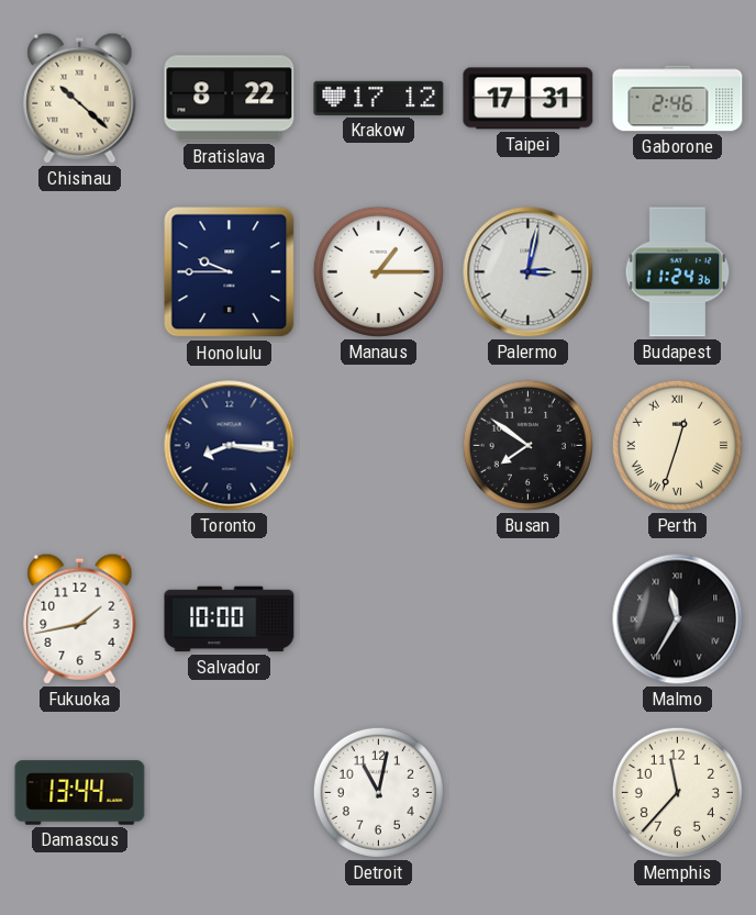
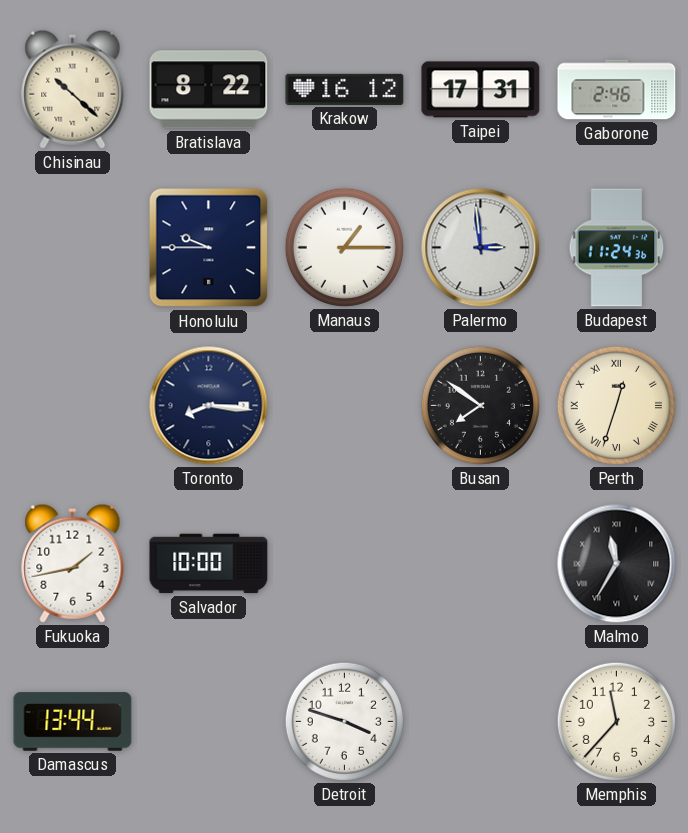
Krakow: 17:12 -> 16:12
Palermo: 3:02 -> 2:59
Detroit: 11:02 -> 3:48
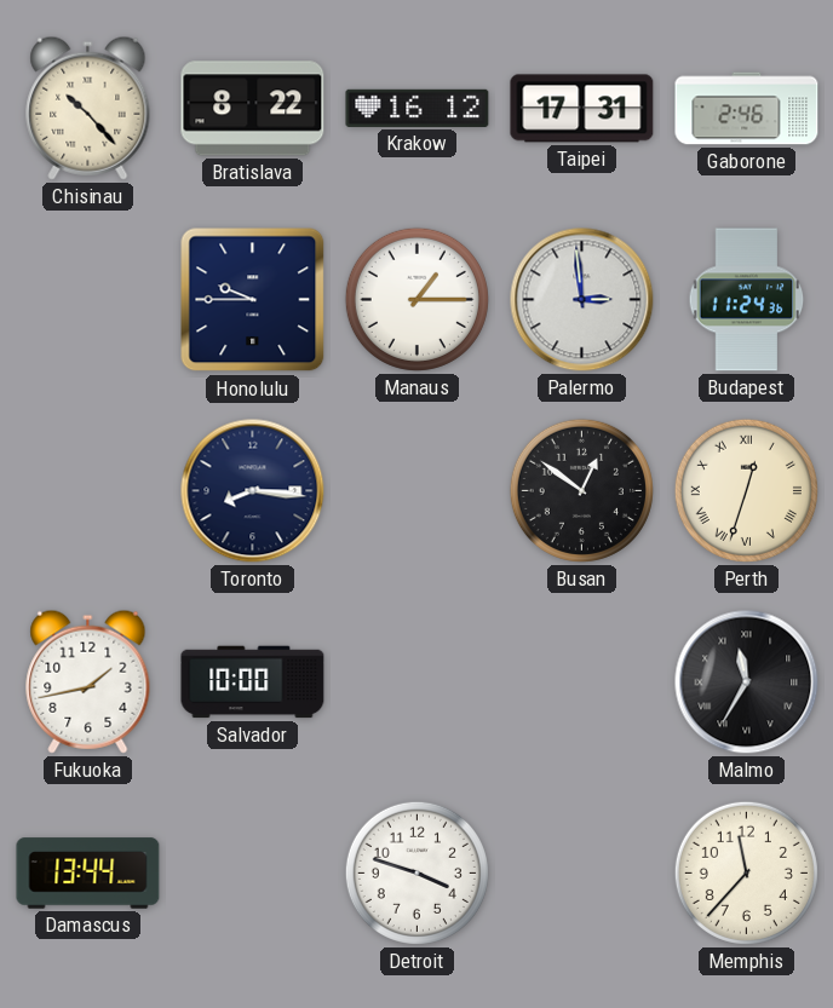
Chisinau: 10:22 -> 10:23
Busan: 7:51 -> 12:51
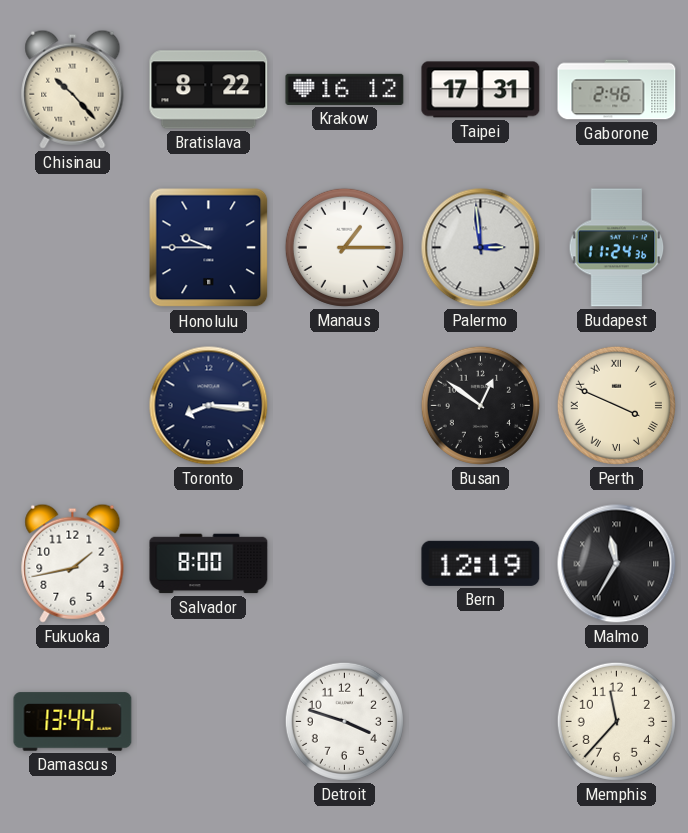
Perth: 12:33 -> 3:49
Salvador: 10:00 -> 8:00
Bern: none -> 12:19
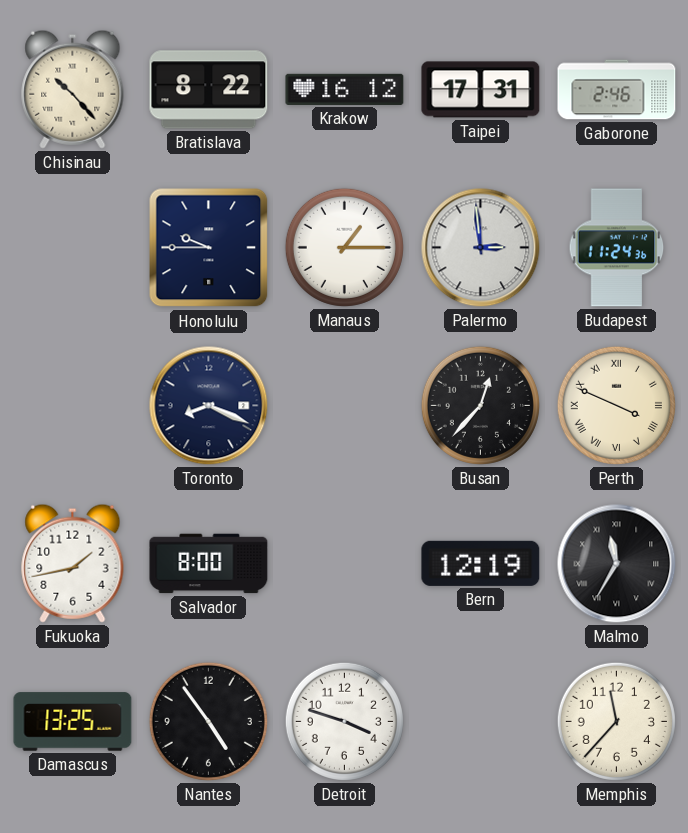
Toronto: 8:16 -> 8:19
Busan: 12:51 -> 12:37
Damascus: 13:44 -> 13:25
Nantes: none -> 4:54
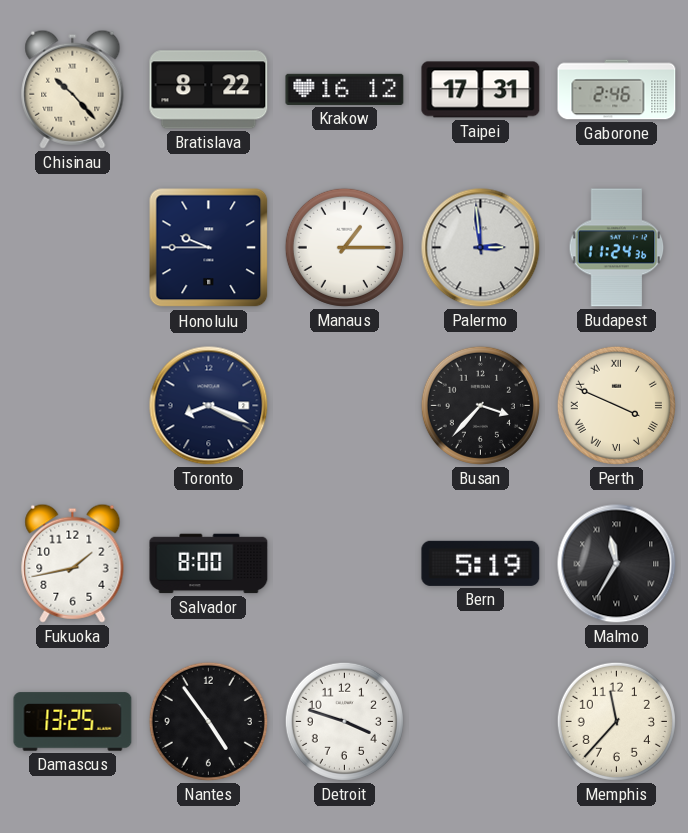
Busan: 12:37 -> 3:37
Bern: 12:19 -> 5:19
